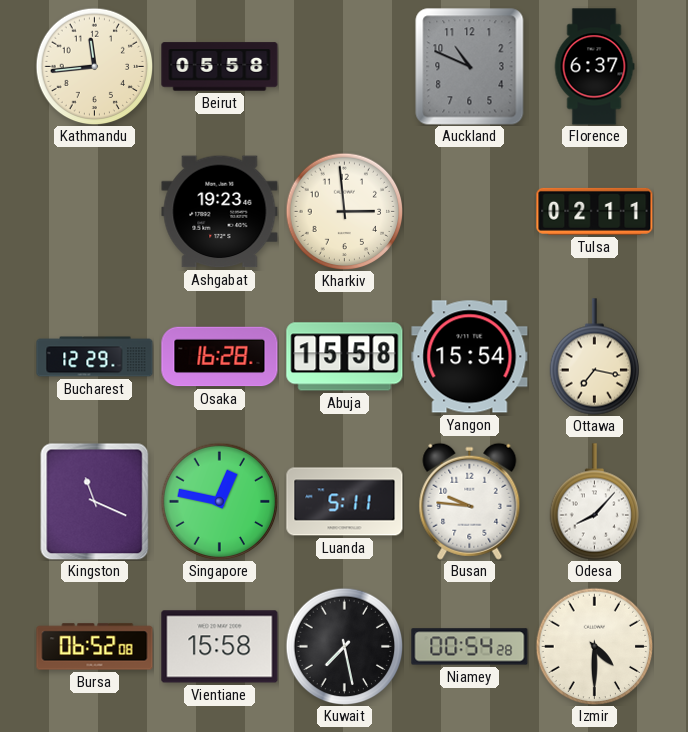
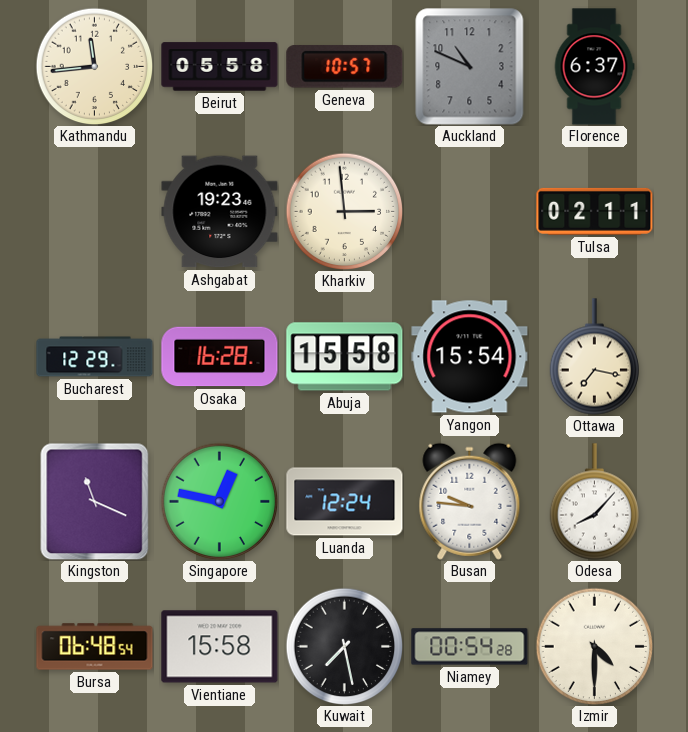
Geneva: none -> 10:57
Luanda: 5:11 -> 12:24
Bursa: 06:52 -> 06:48
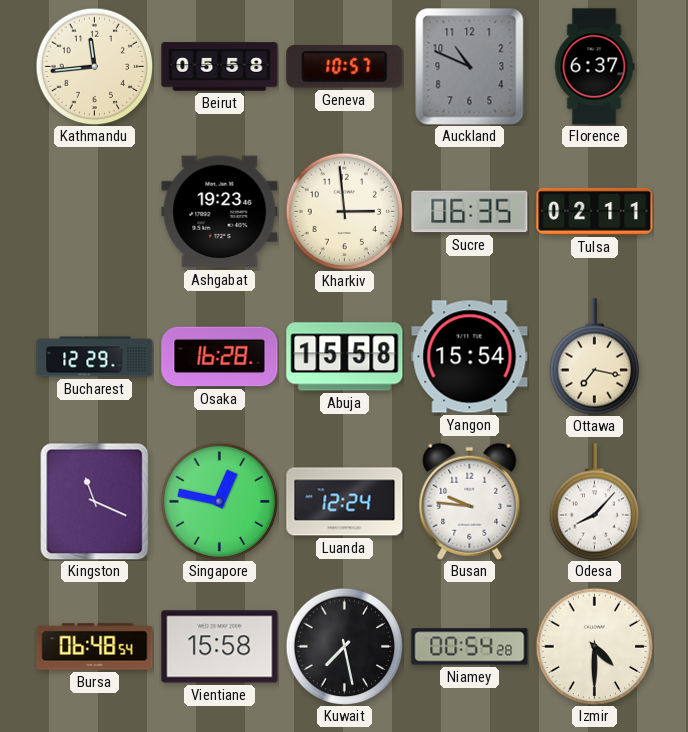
Sucre: none -> 06:35
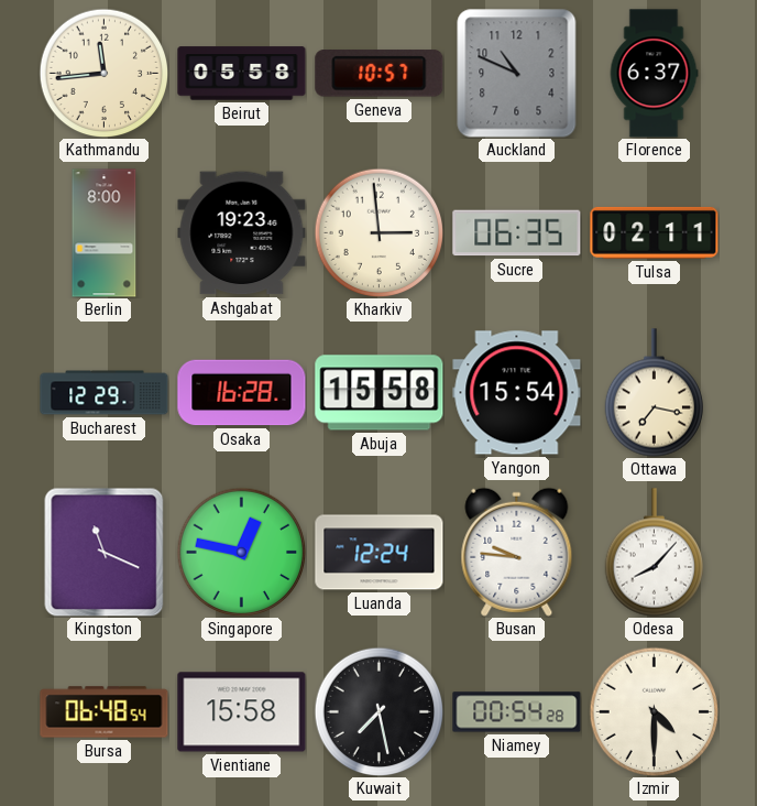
Berlin: none -> 8:00
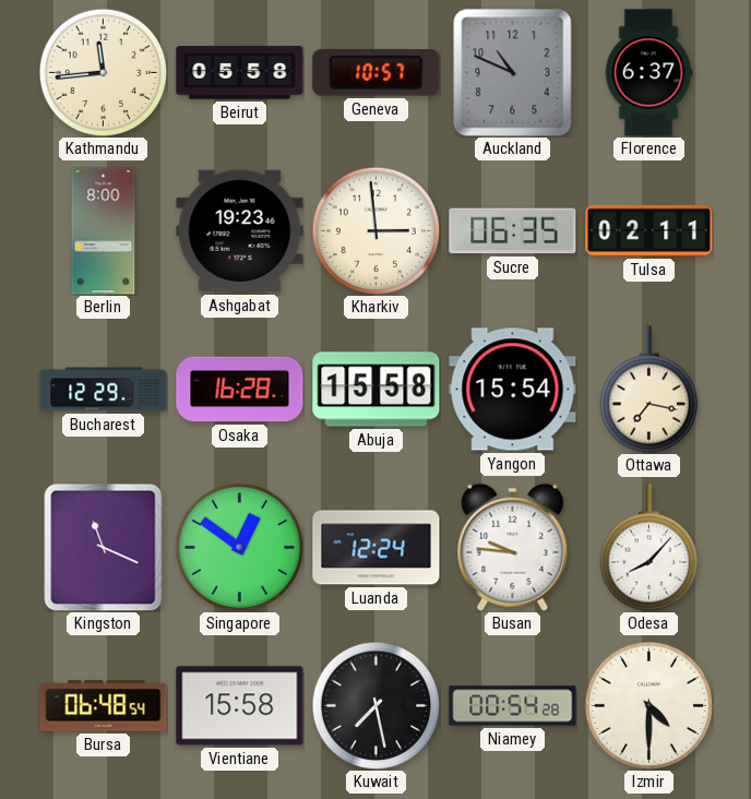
Singapore: 12:47 -> 12:51
